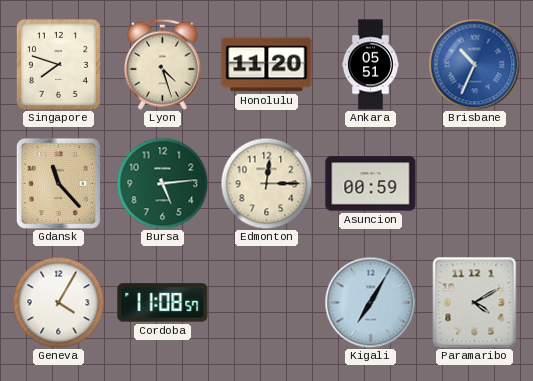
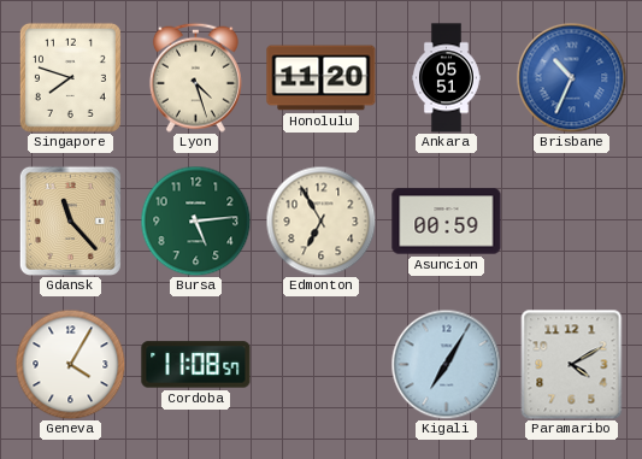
Edmonton: 12:15 -> 6:55
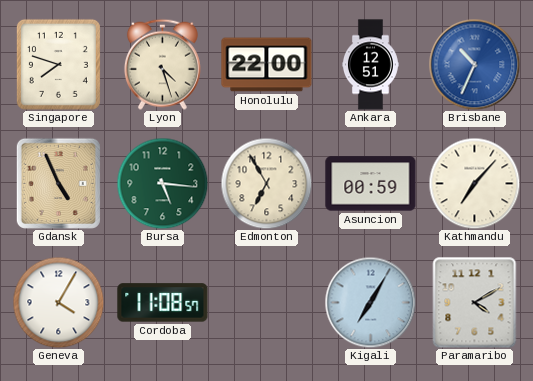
Honolulu: 11:20 -> 22:00
Ankara: 05:51 -> 12:51
Gdansk: 11:23 -> 4:56
Bursa: 5:14 -> 5:16
Kathmandu: none -> 7:07
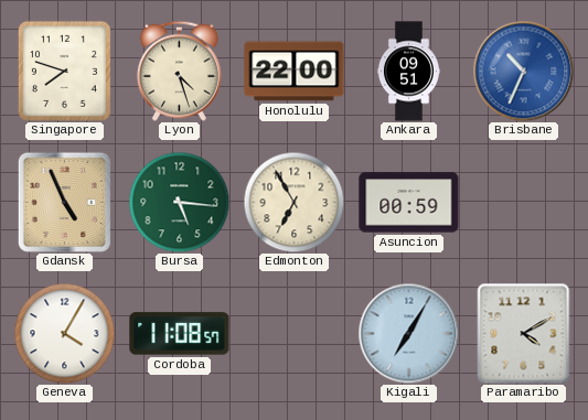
Ankara: 12:51 -> 09:51
Kathmandu: 7:07 -> none
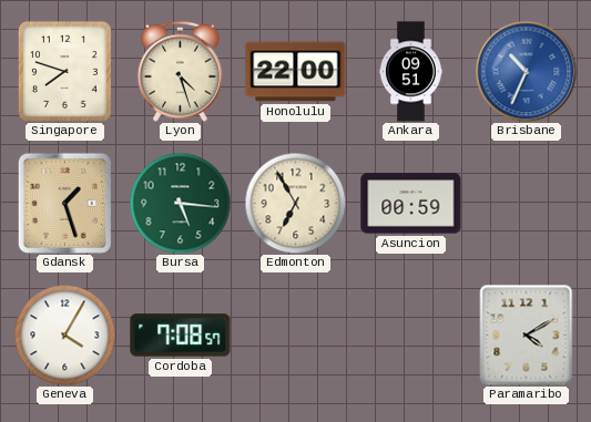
Gdansk: 4:56 -> 1:27
Cordoba: 11:08 -> 7:08
Kigali: 7:05 -> none
